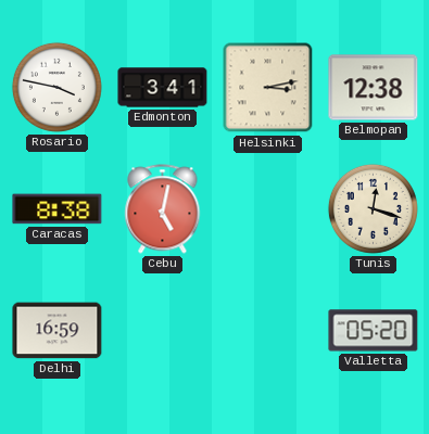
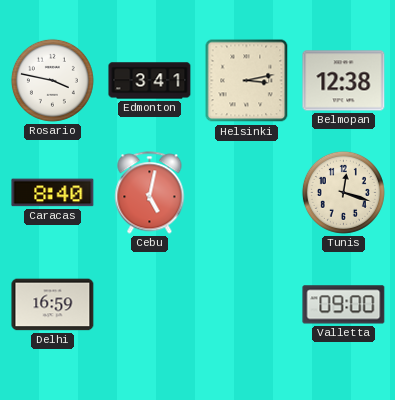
Caracas: 8:38 -> 8:40
Valletta: 05:20 -> 09:00
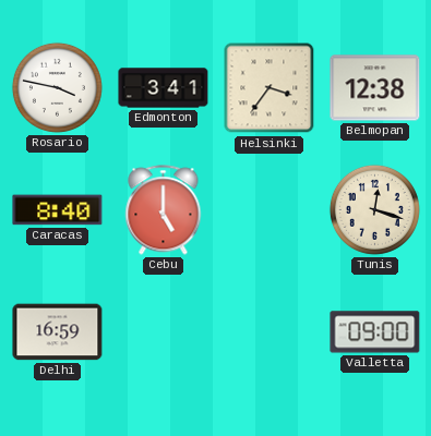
Helsinki: 3:13 -> 3:36
Cebu: 5:02 -> 5:00
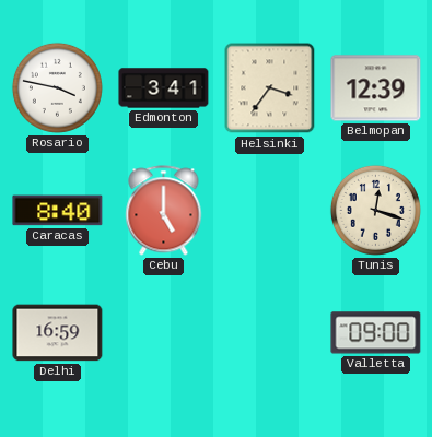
Belmopan: 12:38 -> 12:39
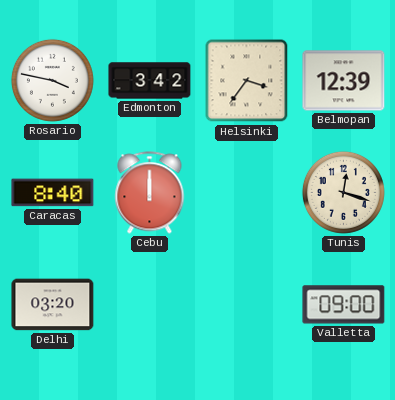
Edmonton: 3:41 -> 3:42
Cebu: 5:00 -> 12:00
Delhi: 16:59 -> 03:20
